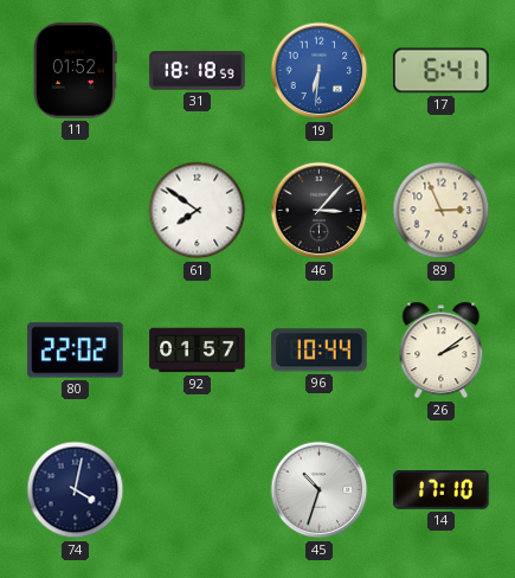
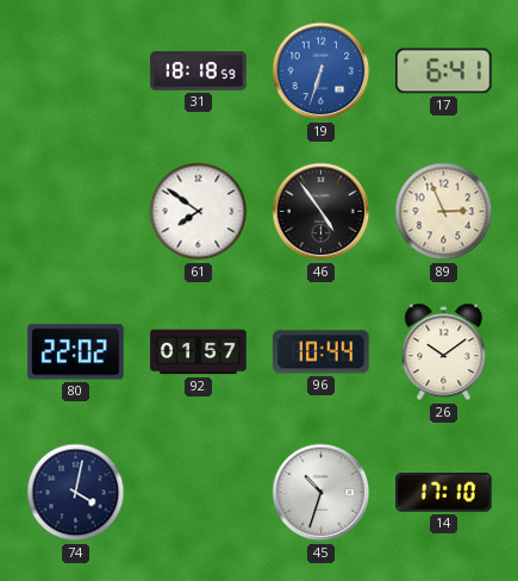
11: 01:52 -> none
19: 6:31 -> 6:33
46: 3:07 -> 4:54
26: 2:09 -> 10:09
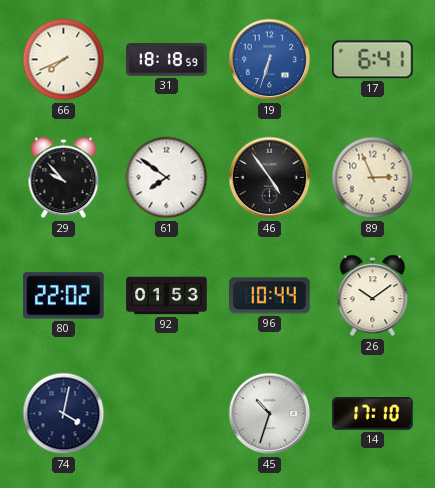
66: none -> 7:41
29: none -> 9:53
92: 01:57 -> 01:53
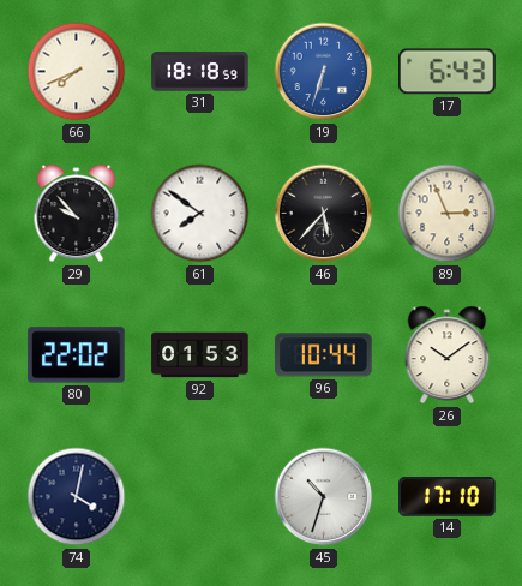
17: 6:41 -> 6:43
46: 4:54 -> 5:37
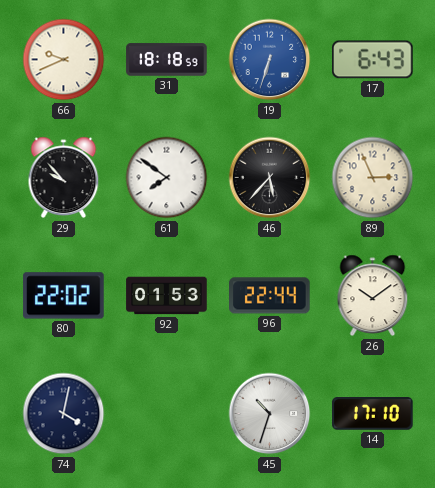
66: 7:41 -> 9:41
96: 10:44 -> 22:44
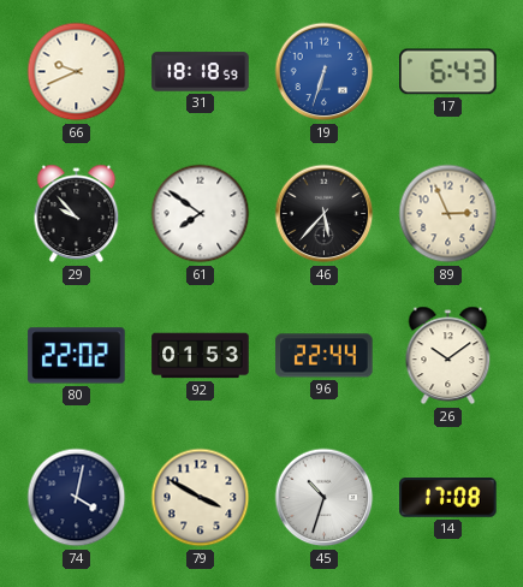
79: none -> 3:50
14: 17:10 -> 17:08
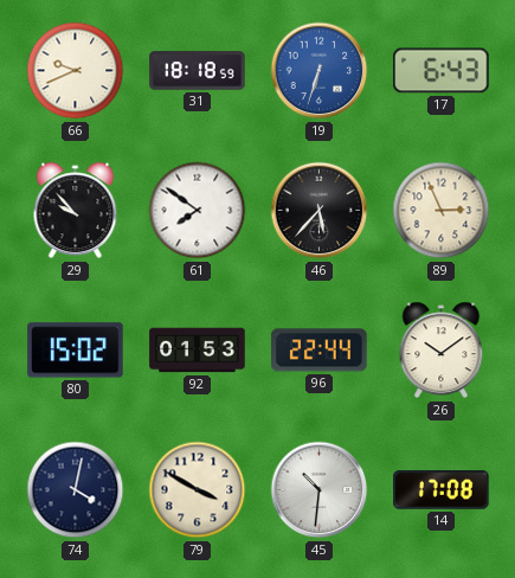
80: 22:02 -> 15:02
45: 10:33 -> 10:31
